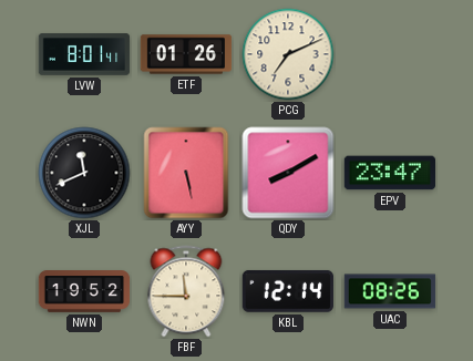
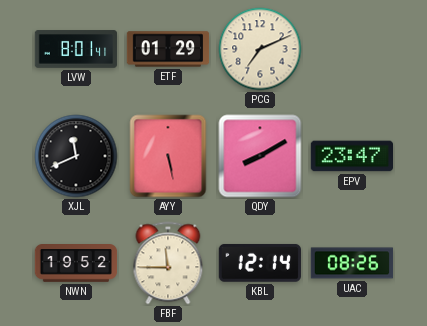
ETF: 01:26 -> 01:29
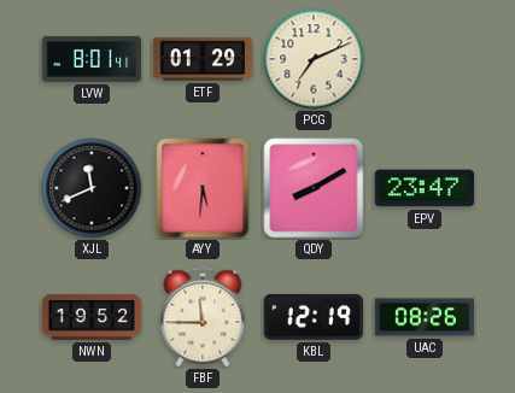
AYY: 5:28 -> 5:31
KBL: 12:14 -> 12:19
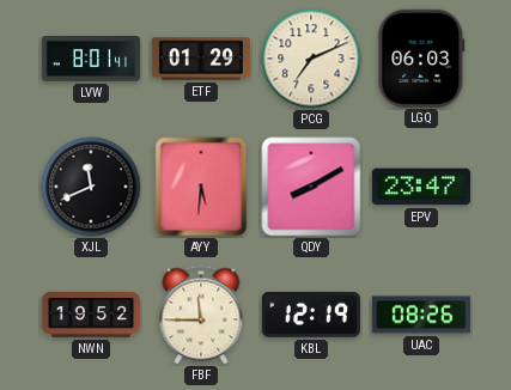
LGQ: none -> 06:03
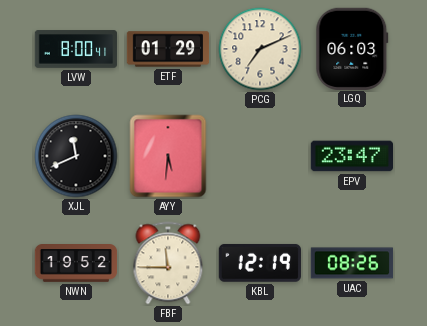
LVW: 8:01 -> 8:00
QDY: 8:10 -> none
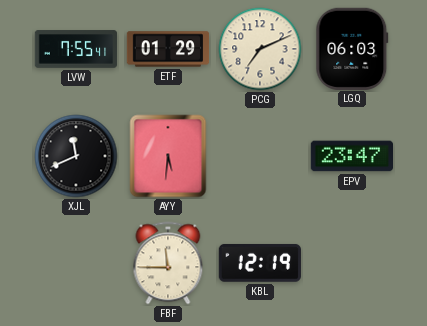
LVW: 8:00 -> 7:55
NWN: 19:52 -> none
UAC: 08:26 -> none
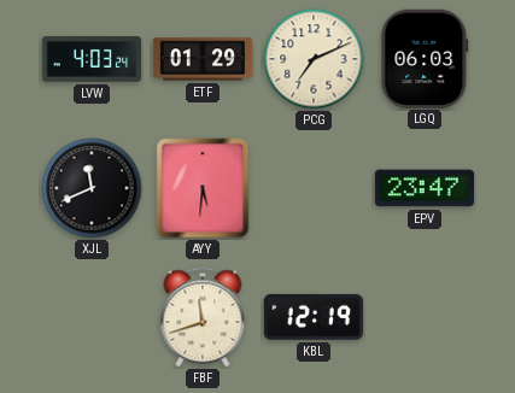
LVW: 7:55 -> 4:03
FBF: 11:45 -> 11:42
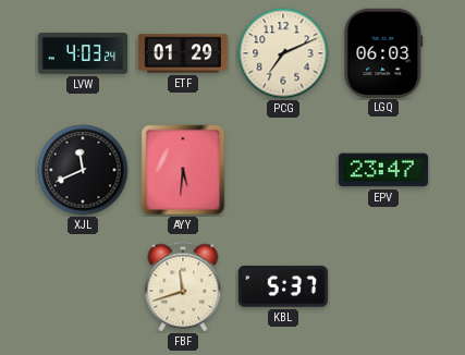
KBL: 12:19 -> 5:37
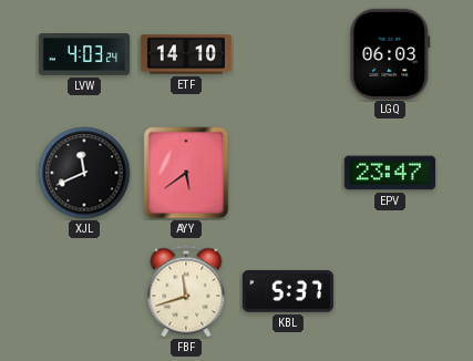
ETF: 01:29 -> 14:10
PCG: 7:11 -> none
AYY: 5:31 -> 5:39
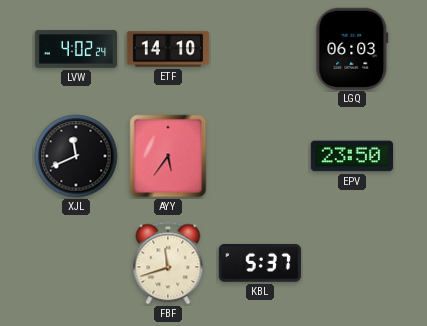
LVW: 4:03 -> 4:02
AYY: 5:39 -> 5:36
EPV: 23:47 -> 23:50
